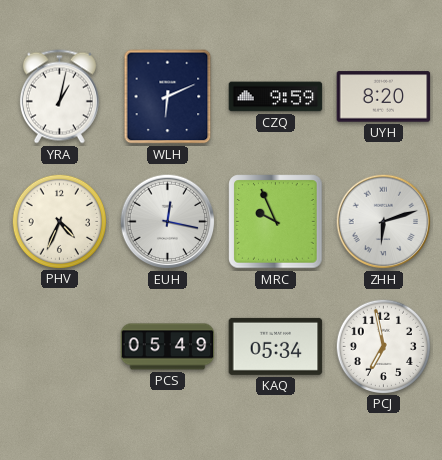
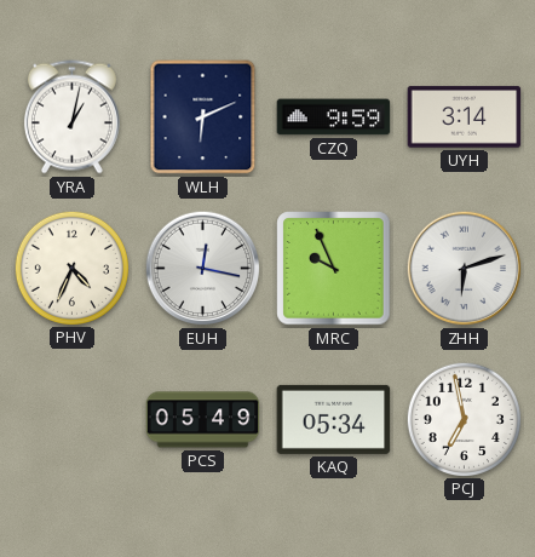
UYH: 8:20 -> 3:14
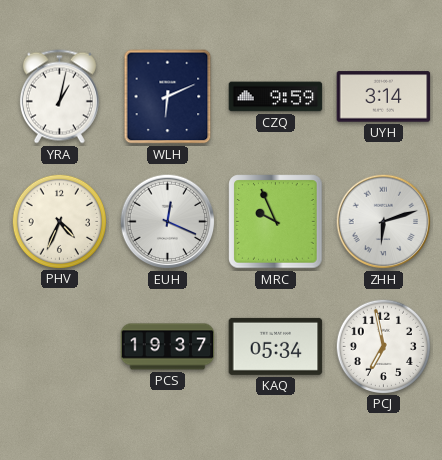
EUH: 12:17 -> 12:19
PCS: 05:49 -> 19:37
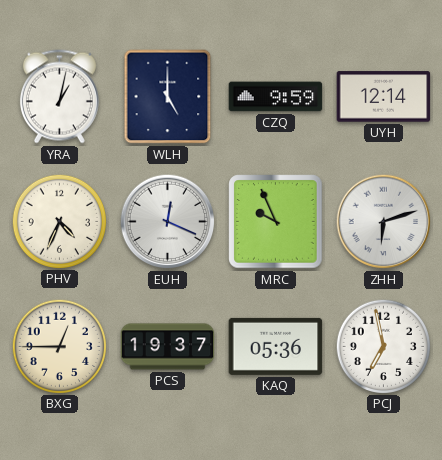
WLH: 6:11 -> 5:00
UYH: 3:14 -> 12:14
BXG: none -> 12:45
KAQ: 05:34 -> 05:36
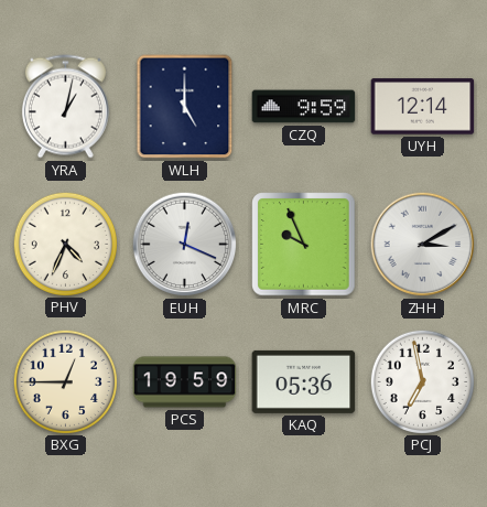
ZHH: 6:12 -> 3:10
PCS: 19:37 -> 19:59
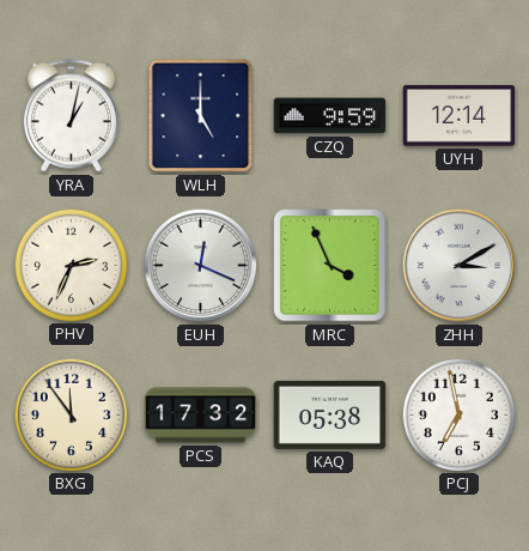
PHV: 4:34 -> 2:34
MRC: 9:56 -> 3:56
BXG: 12:45 -> 11:54
PCS: 19:59 -> 17:32
KAQ: 05:36 -> 05:38
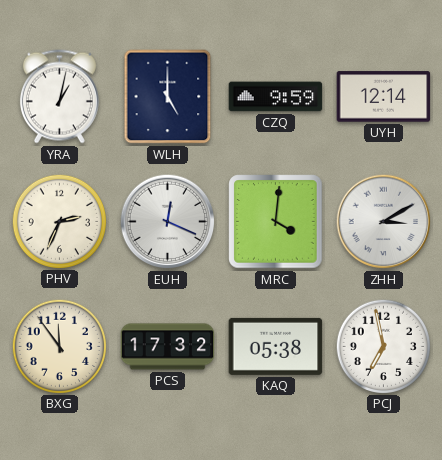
MRC: 3:56 -> 4:01
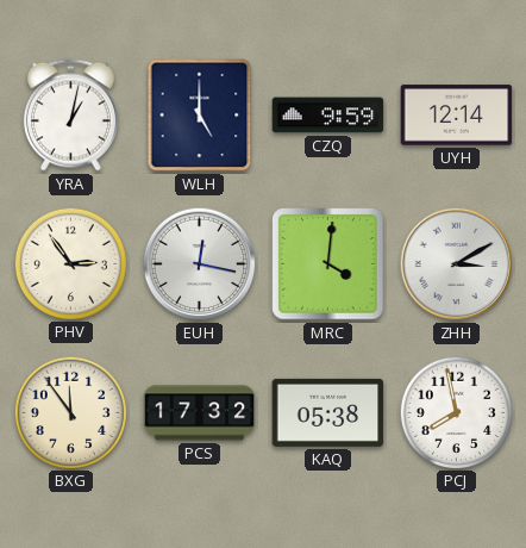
PHV: 2:34 -> 2:54
EUH: 12:19 -> 12:17
PCJ: 6:58 -> 7:58
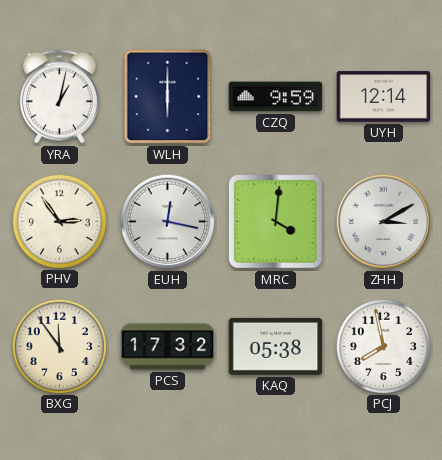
WLH: 5:00 -> 6:00
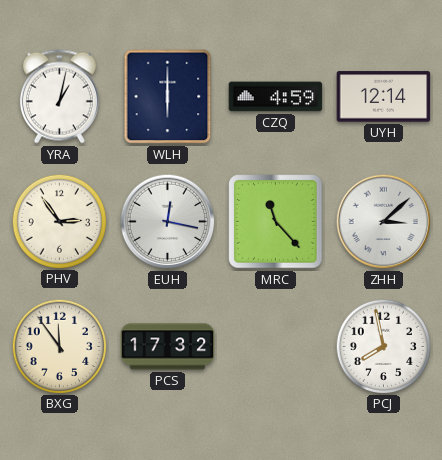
CZQ: 9:59 -> 4:59
MRC: 4:01 -> 11:23
ZHH: 3:10 -> 3:08
KAQ: 05:38 -> none
